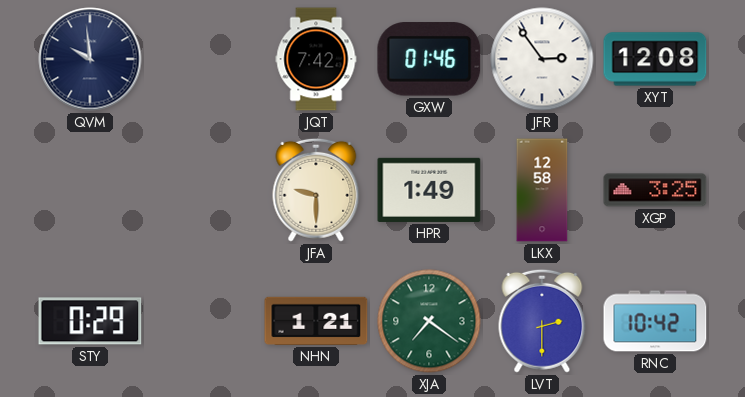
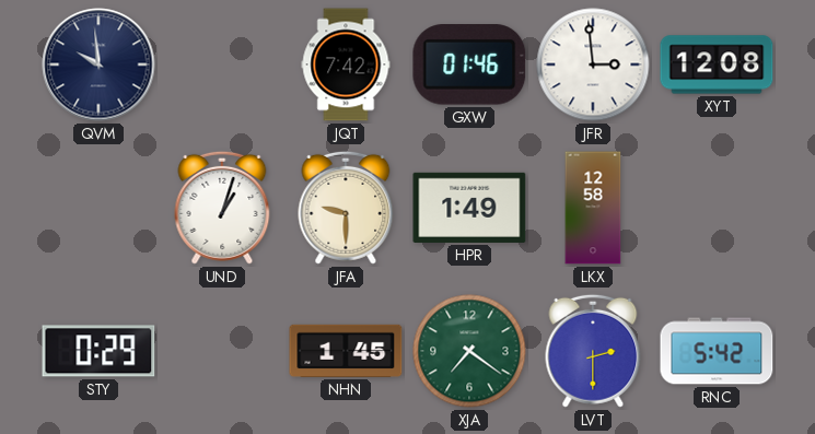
JFR: 2:54 -> 2:59
UND: none -> 1:03
XGP: 3:25 -> none
NHN: 1:21 -> 1:45
RNC: 10:42 -> 5:42
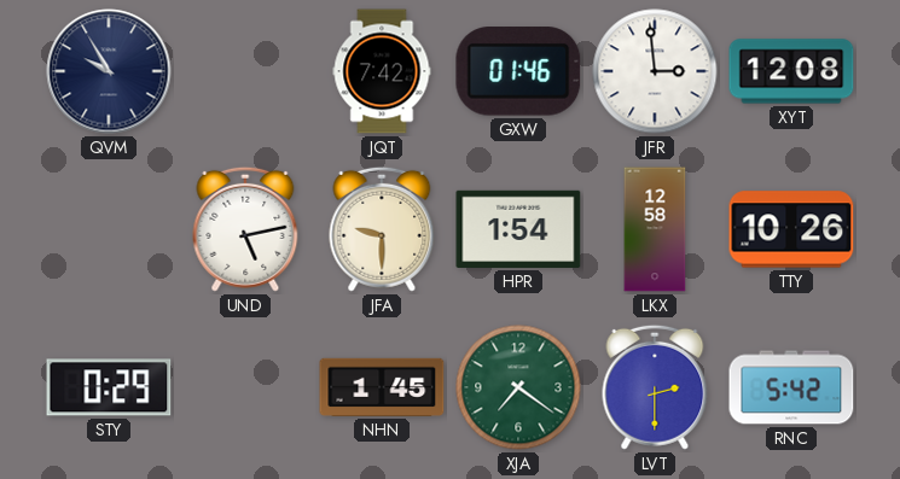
QVM: 9:59 -> 9:55
UND: 1:03 -> 5:13
HPR: 1:49 -> 1:54
TTY: none -> 10:26
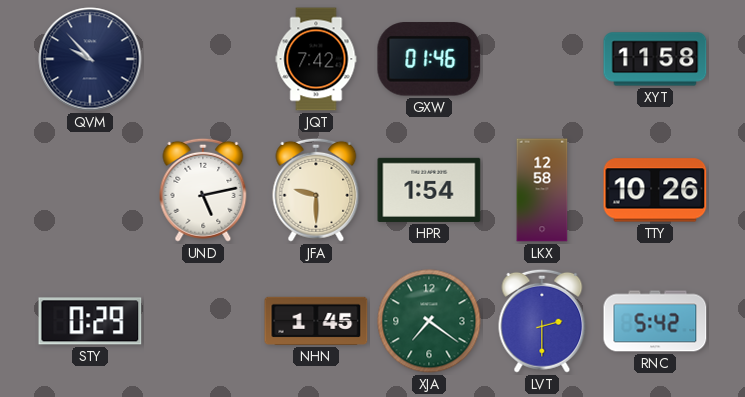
QVM: 9:55 -> 9:53
JFR: 2:59 -> none
XYT: 12:08 -> 11:58
